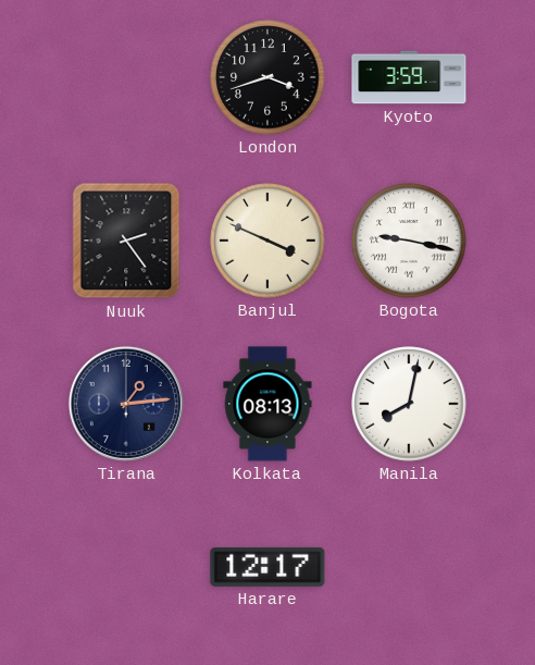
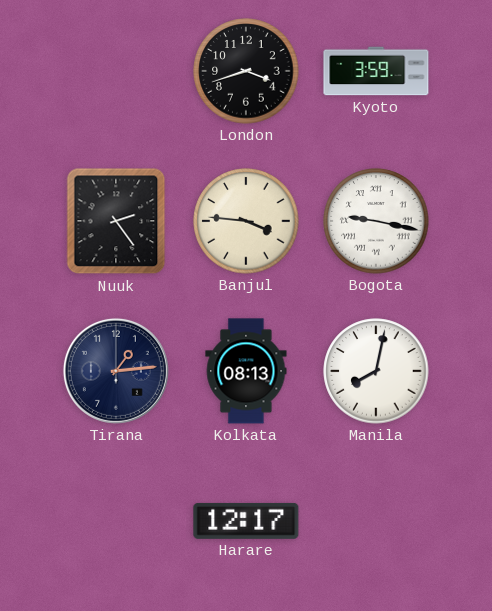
Banjul: 3:49 -> 3:46
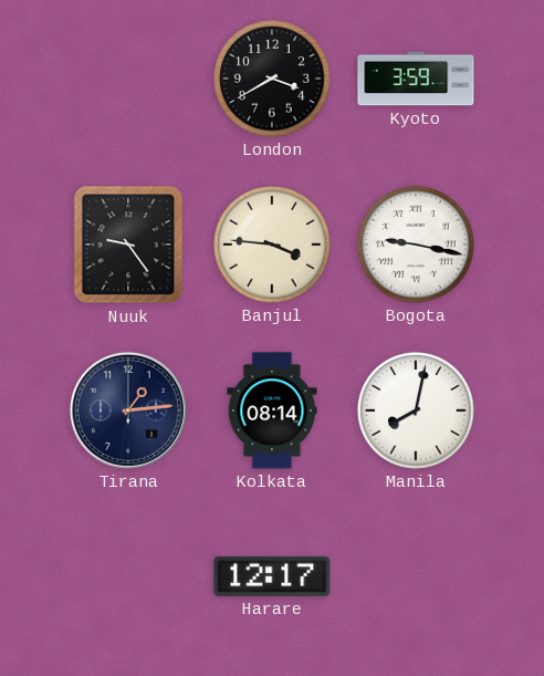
London: 3:42 -> 3:40
Nuuk: 2:24 -> 9:24
Kolkata: 08:13 -> 08:14
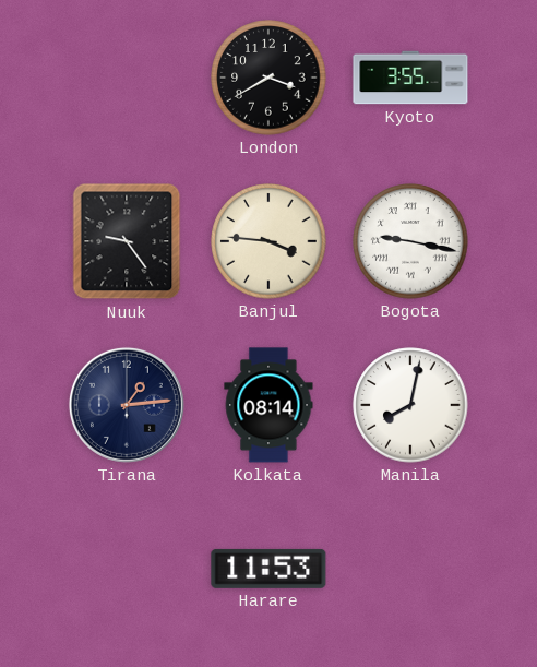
Kyoto: 3:59 -> 3:55
Harare: 12:17 -> 11:53
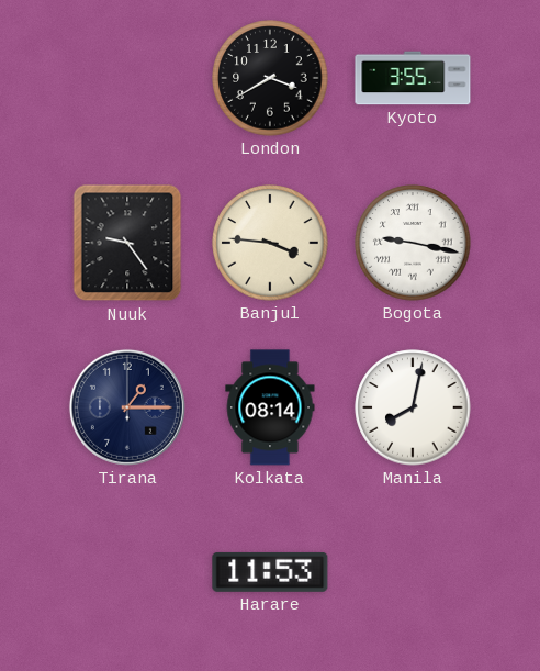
Tirana: 1:14 -> 1:15
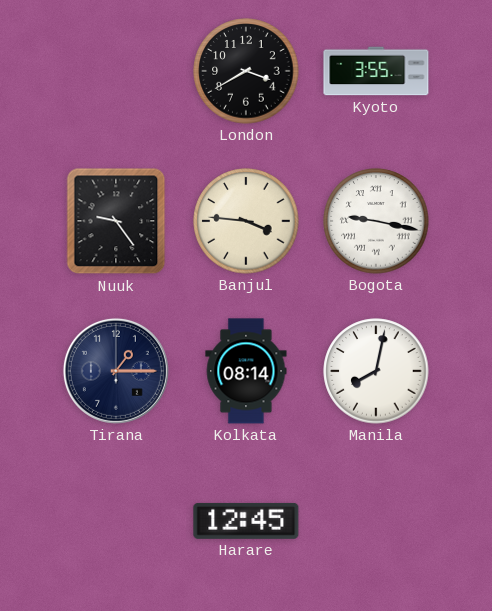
Harare: 11:53 -> 12:45
